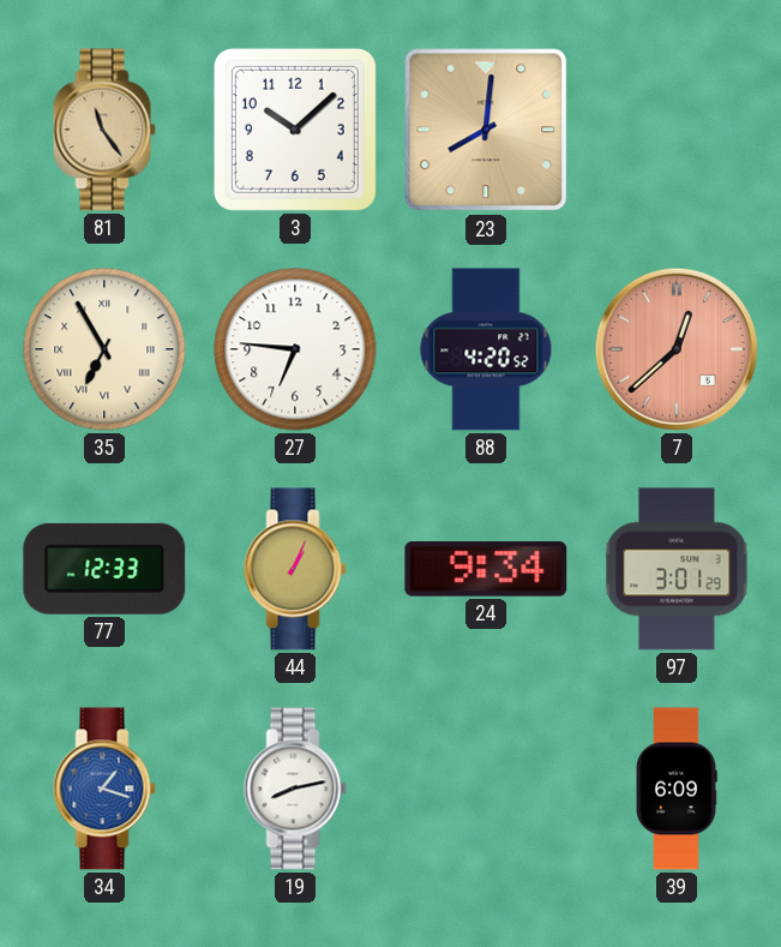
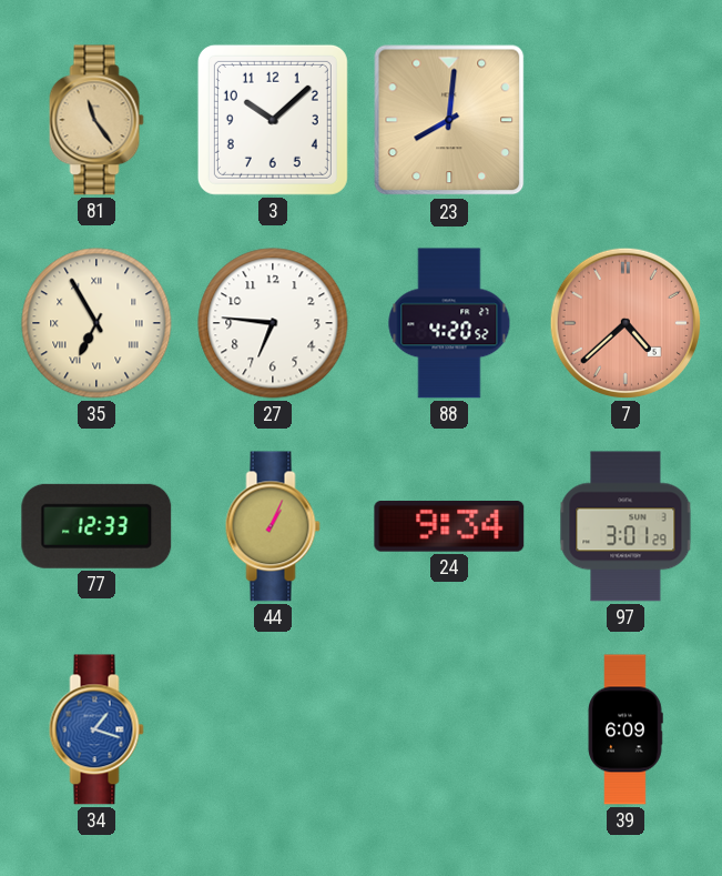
7: 12:38 -> 4:38
19: 8:13 -> none
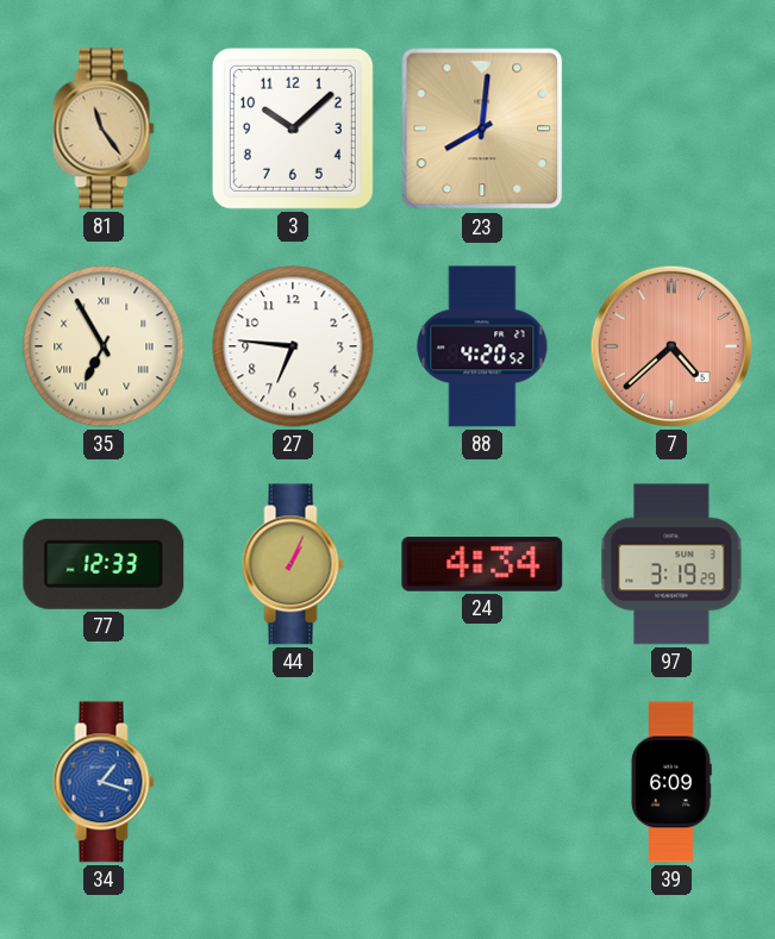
24: 9:34 -> 4:34
97: 3:01 -> 3:19
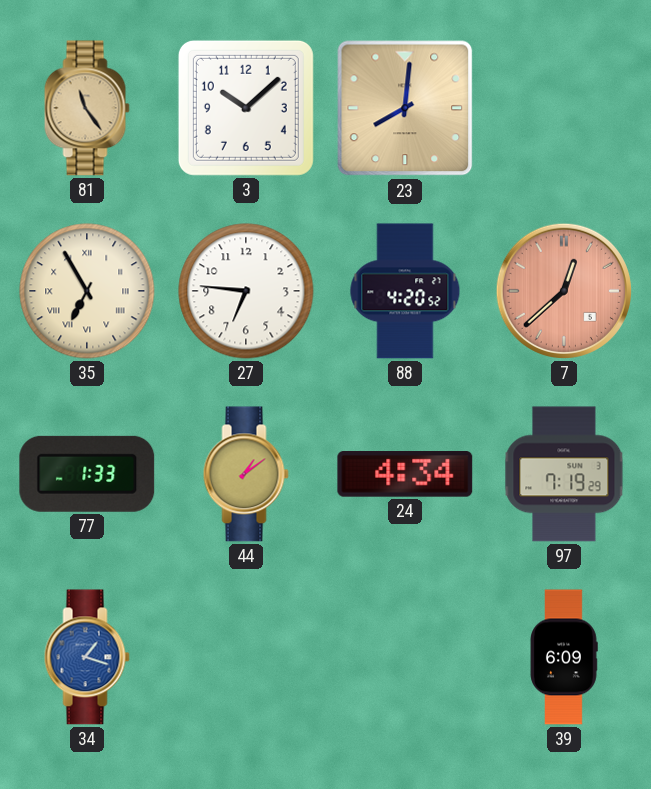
7: 4:38 -> 12:38
77: 12:33 -> 1:33
44: 1:04 -> 1:09
97: 3:19 -> 7:19
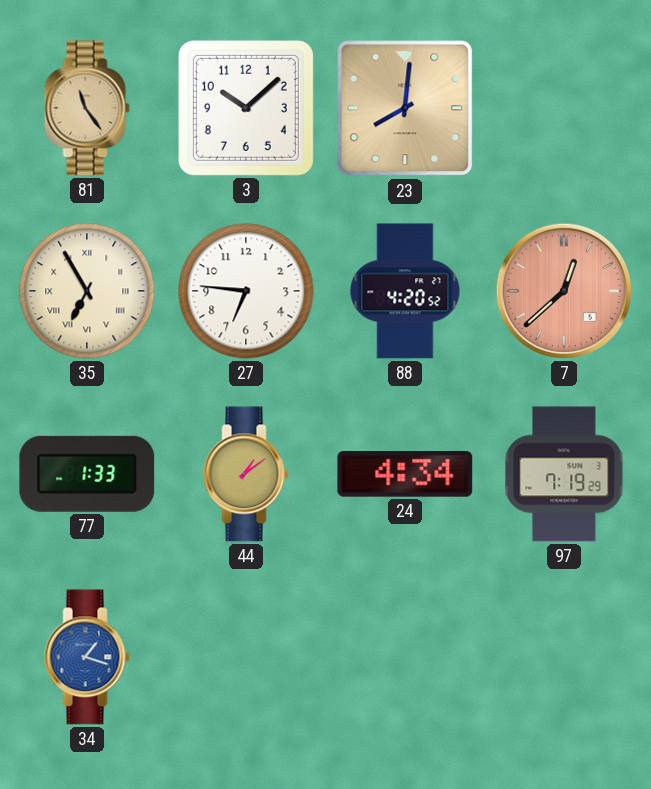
39: 6:09 -> none
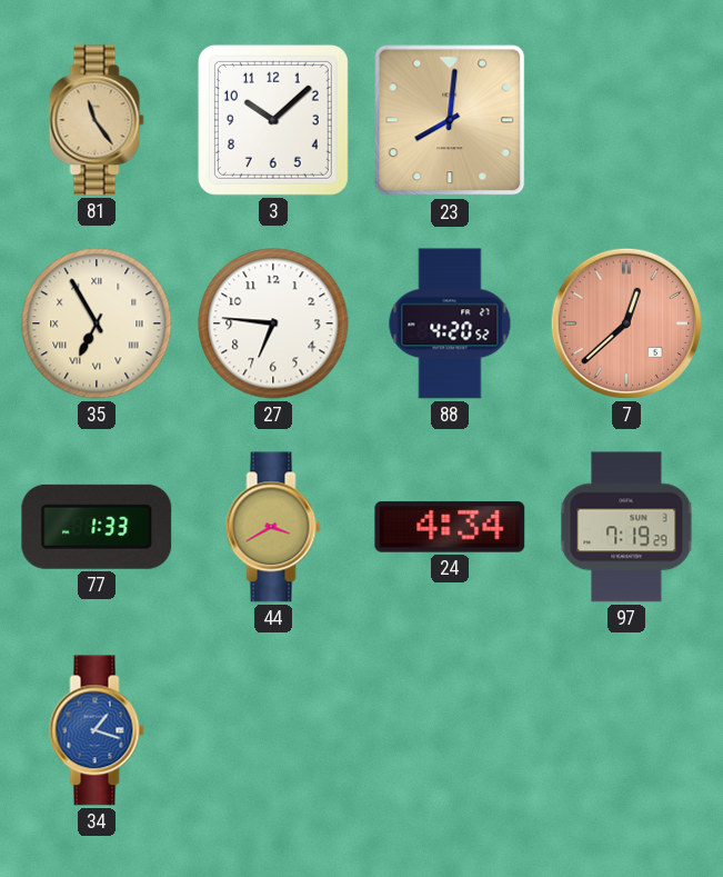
44: 1:09 -> 3:40
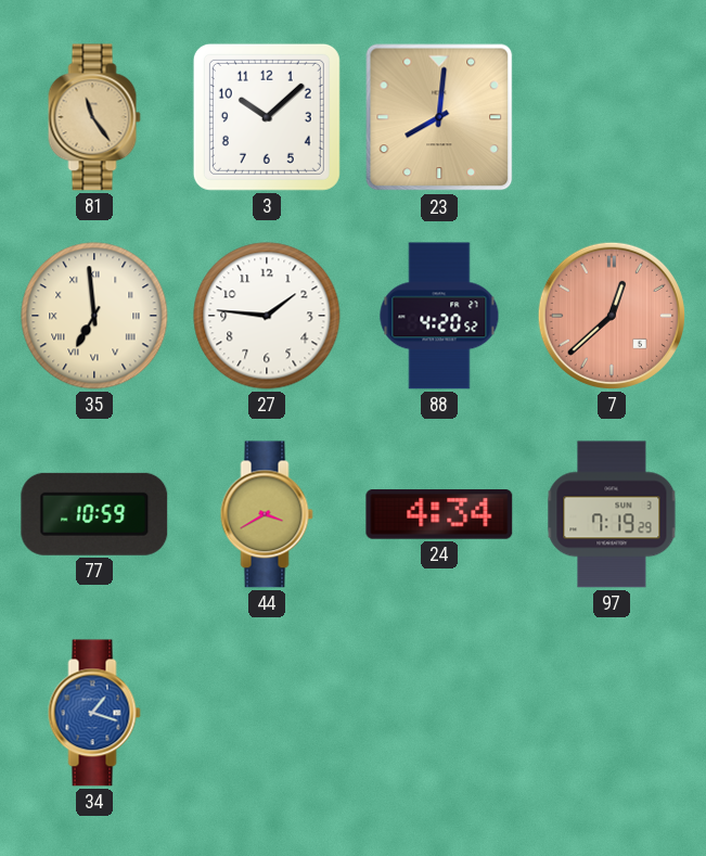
35: 6:55 -> 6:59
27: 6:46 -> 1:46
77: 1:33 -> 10:59
